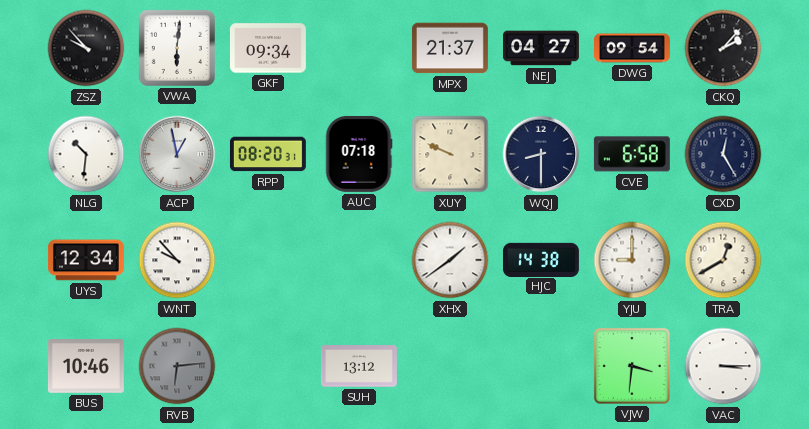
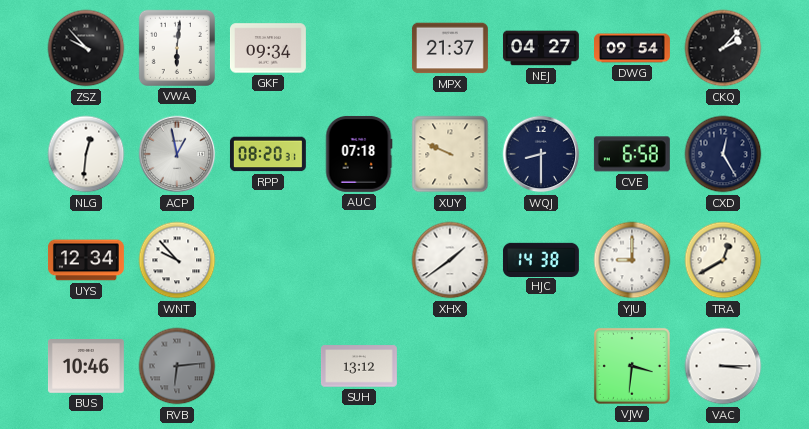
NLG: 10:31 -> 12:31
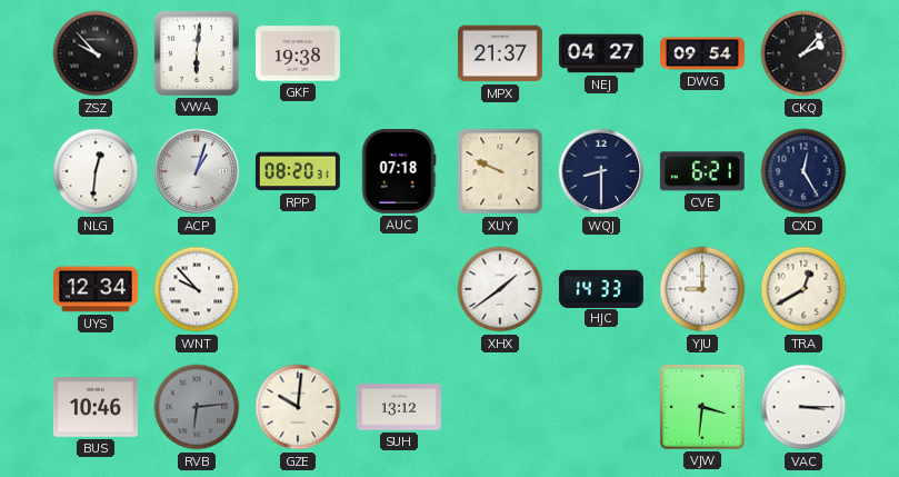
GKF: 09:34 -> 19:38
ACP: 12:58 -> 1:03
CVE: 6:58 -> 6:21
HJC: 14:38 -> 14:33
GZE: none -> 10:01
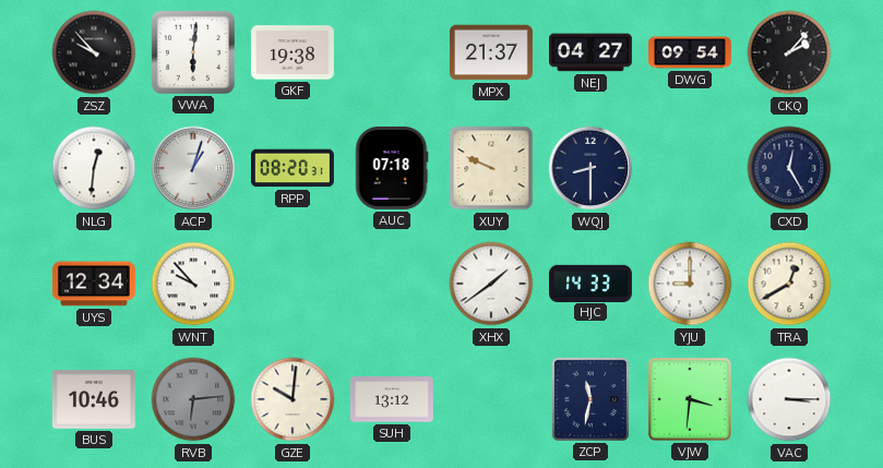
CVE: 6:21 -> none
ZCP: none -> 11:32
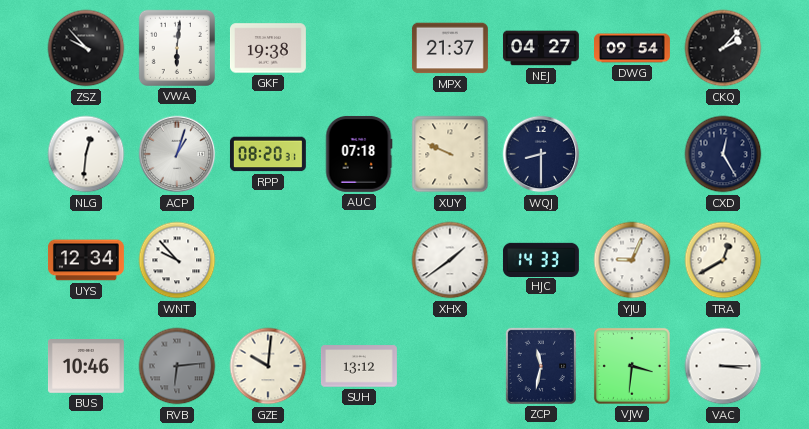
YJU: 9:00 -> 9:04
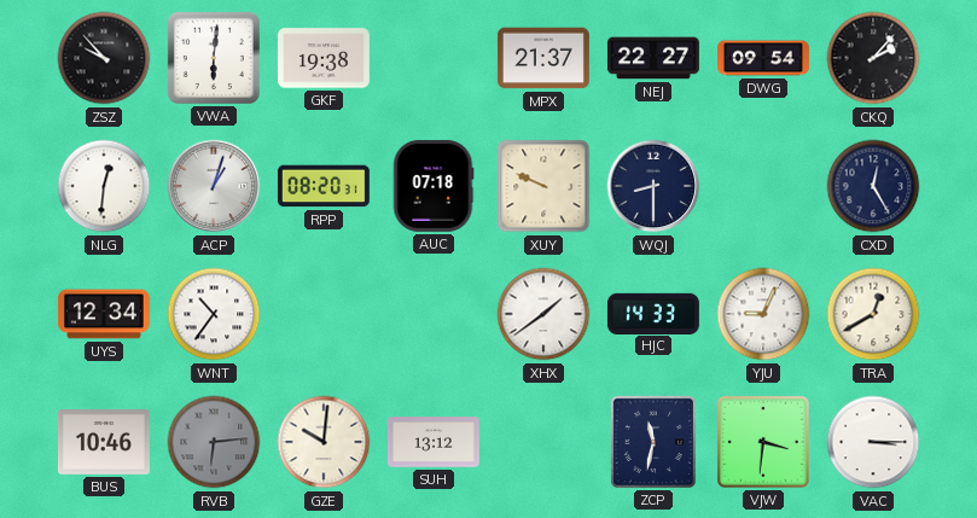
NEJ: 04:27 -> 22:27
WNT: 9:53 -> 10:36
